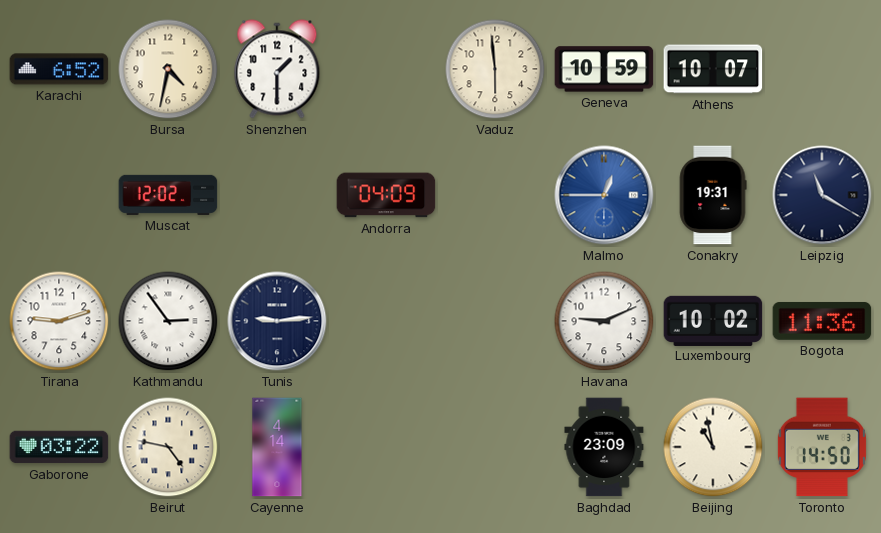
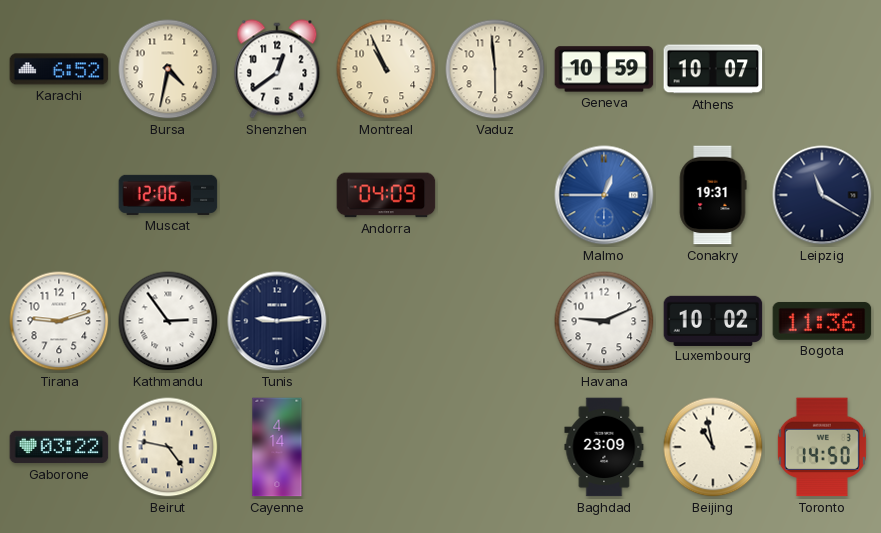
Shenzhen: 1:30 -> 12:39
Montreal: none -> 10:56
Muscat: 12:02 -> 12:06
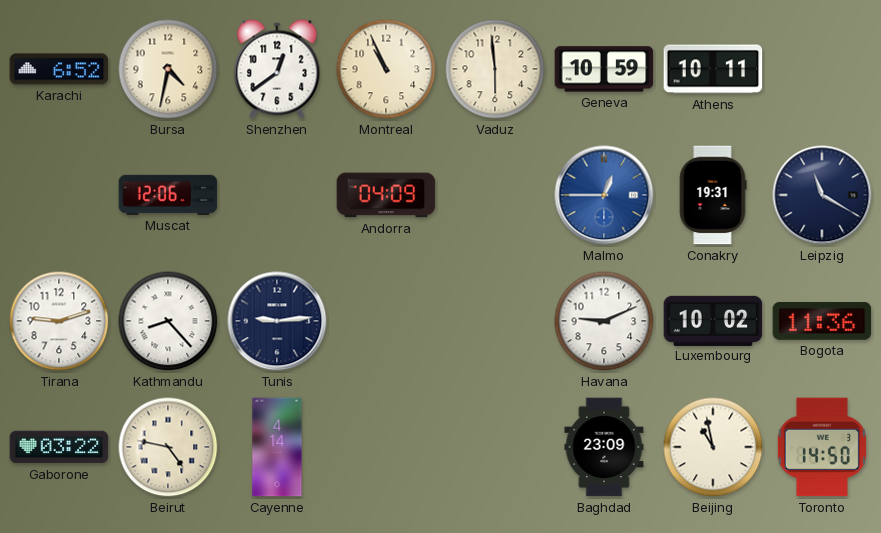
Athens: 10:07 -> 10:11
Kathmandu: 2:54 -> 8:23
